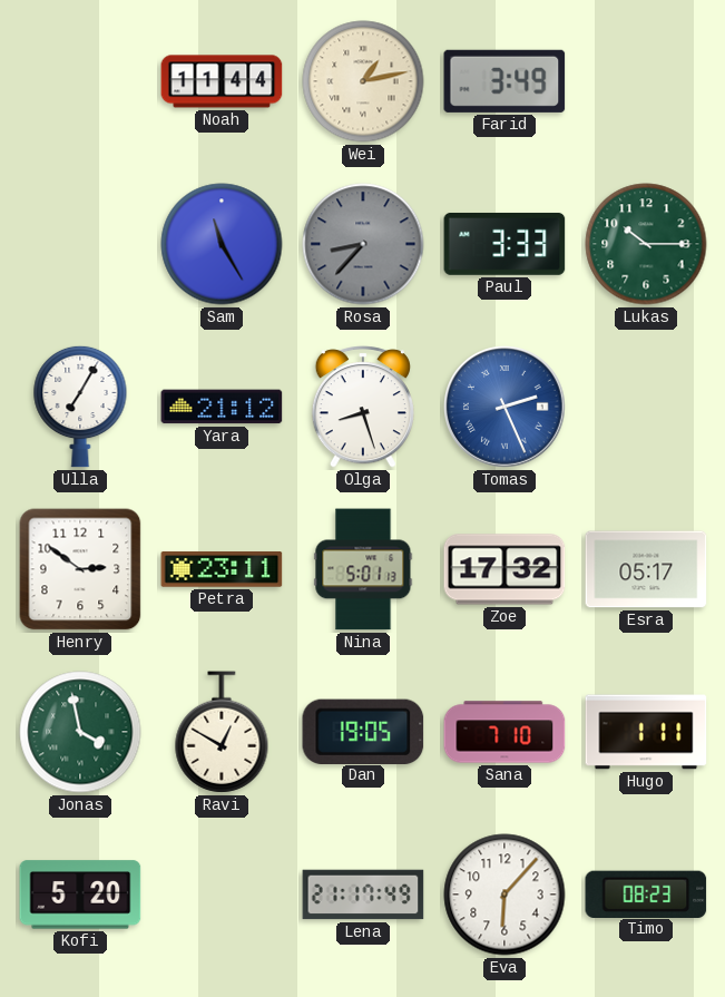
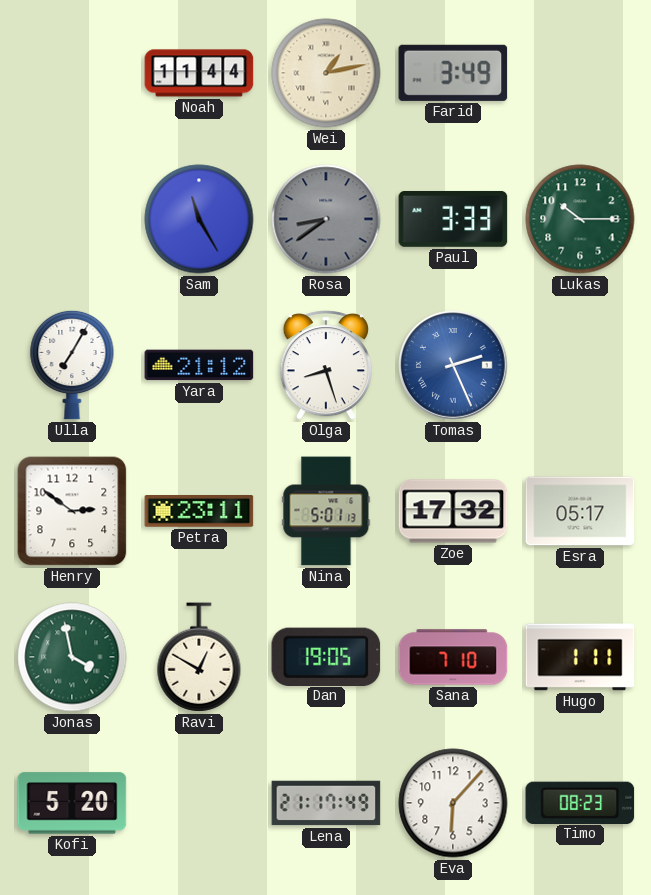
Rosa: 8:37 -> 8:39
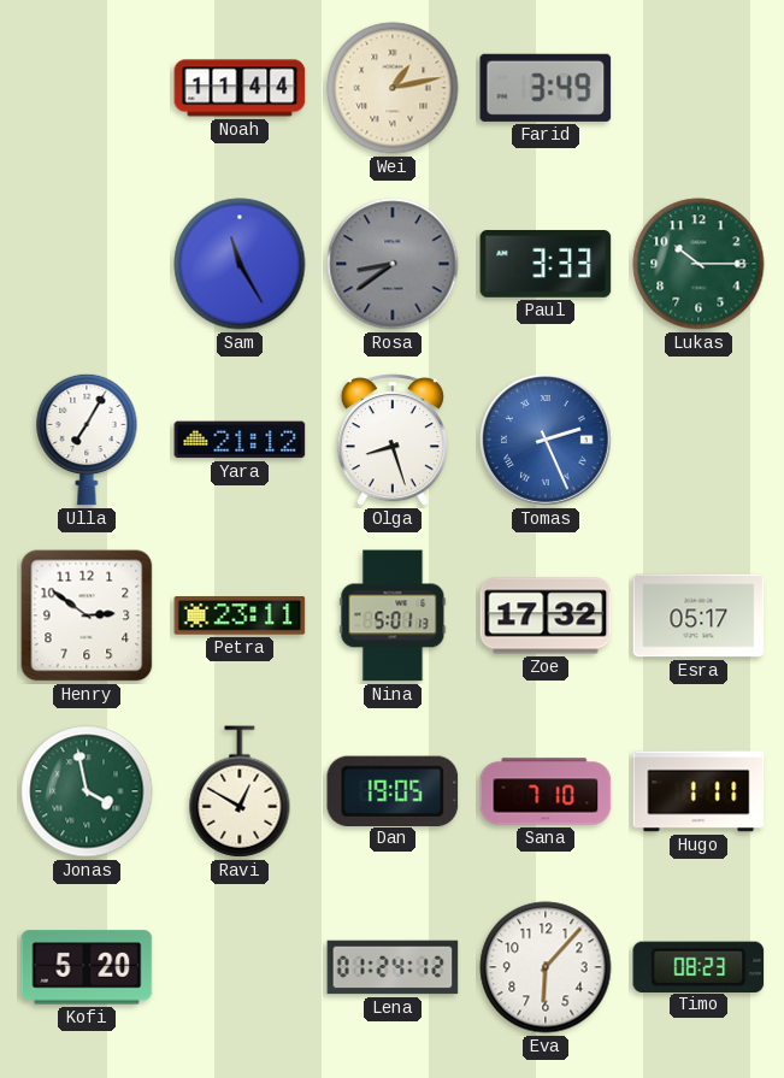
Lena: 21:17 -> 01:24
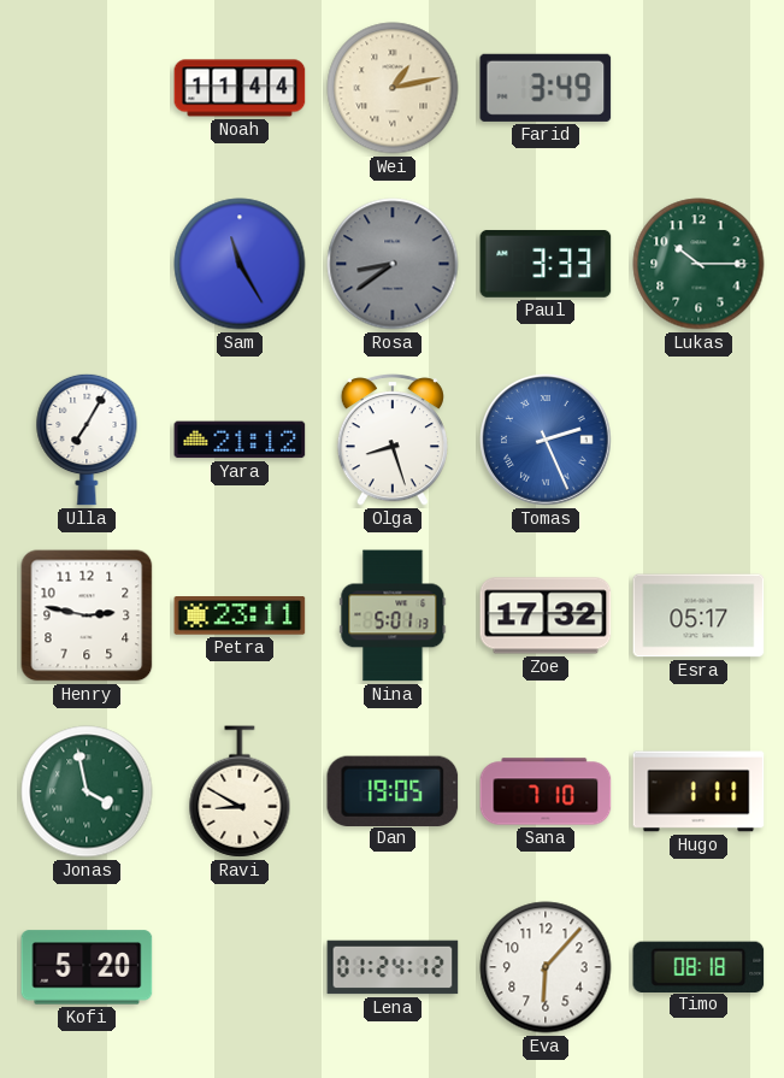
Henry: 2:51 -> 2:47
Ravi: 12:50 -> 8:50
Timo: 08:23 -> 08:18
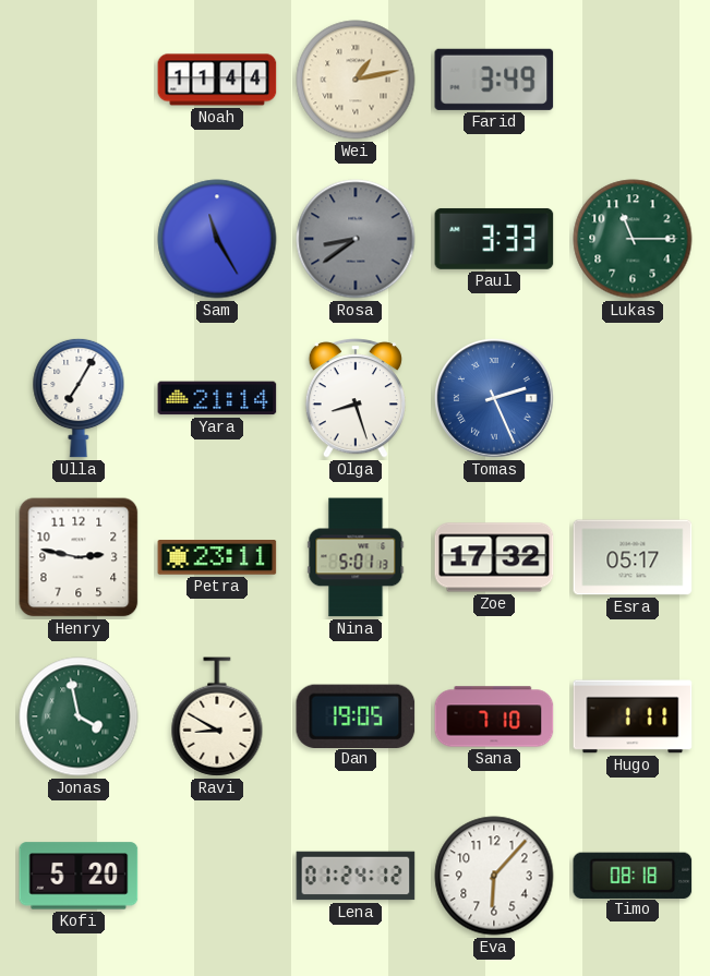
Lukas: 10:15 -> 11:15
Yara: 21:12 -> 21:14
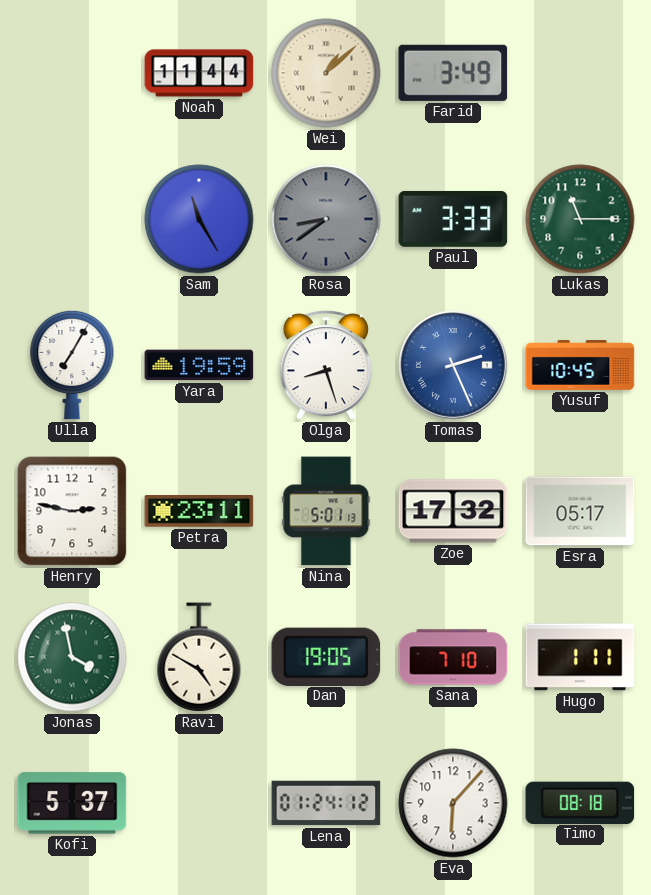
Wei: 1:13 -> 1:08
Yara: 21:14 -> 19:59
Yusuf: none -> 10:45
Ravi: 8:50 -> 4:50
Kofi: 5:20 -> 5:37
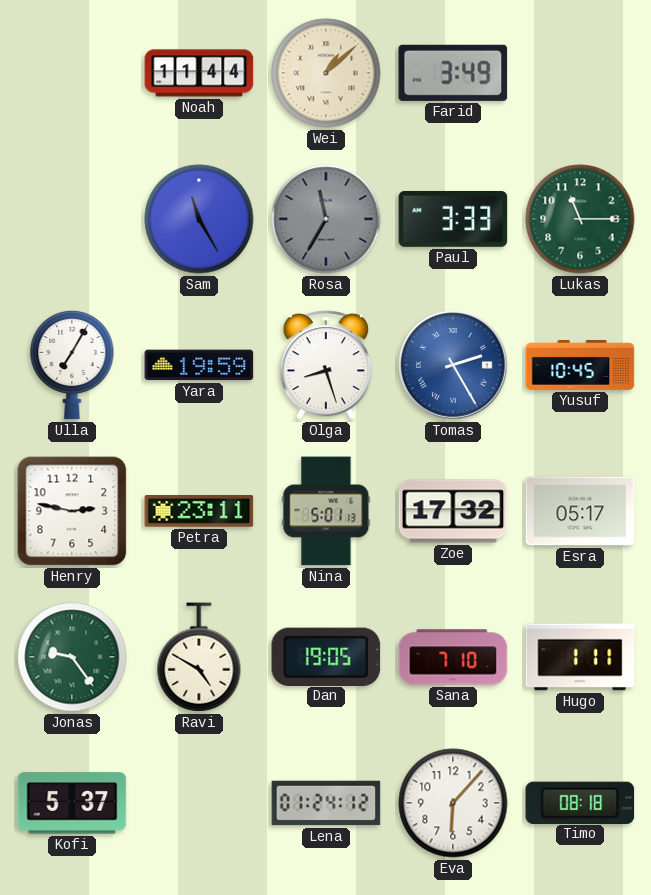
Rosa: 8:39 -> 11:35
Tomas: 2:26 -> 2:25
Jonas: 3:58 -> 9:24
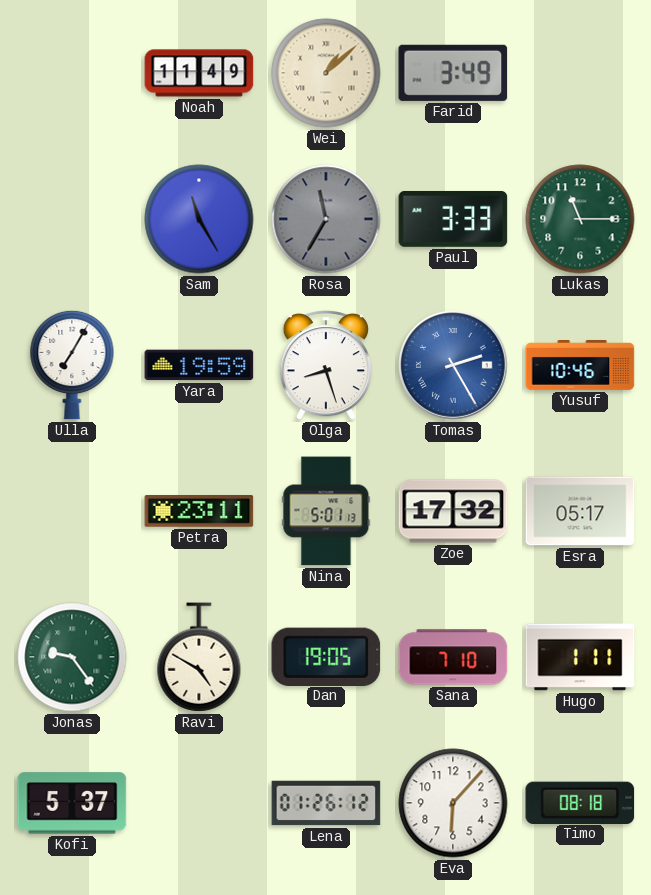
Noah: 11:44 -> 11:49
Yusuf: 10:45 -> 10:46
Henry: 2:47 -> none
Lena: 01:24 -> 01:26
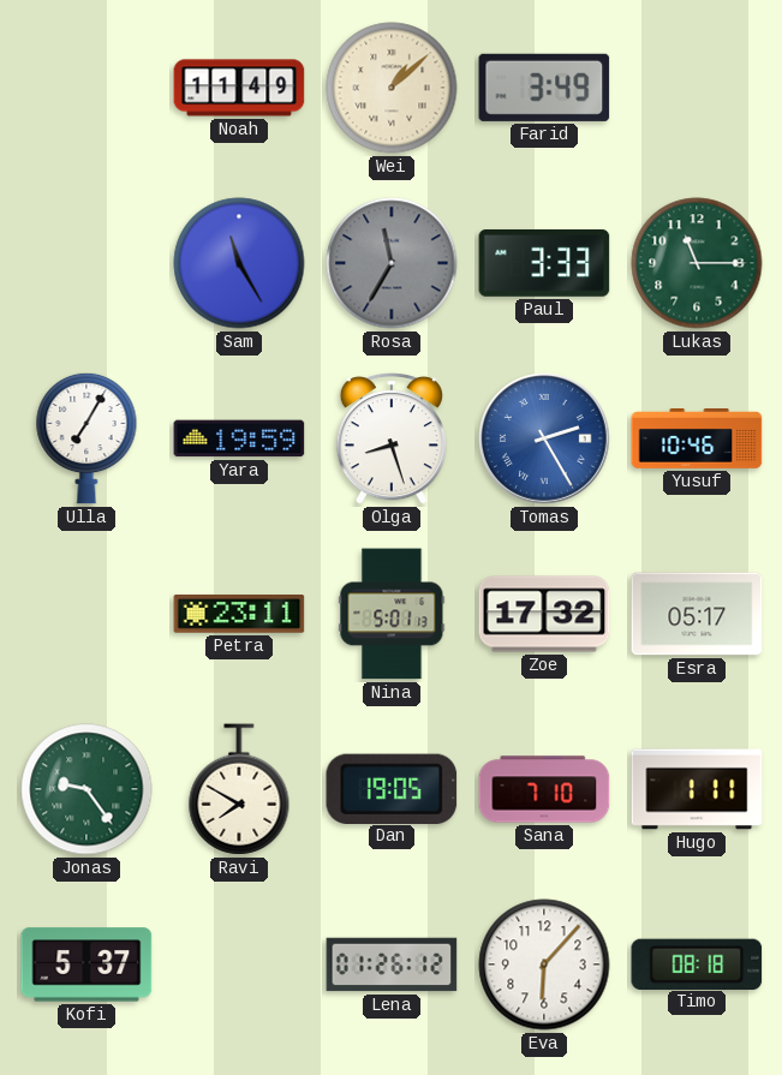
Ravi: 4:50 -> 7:50
